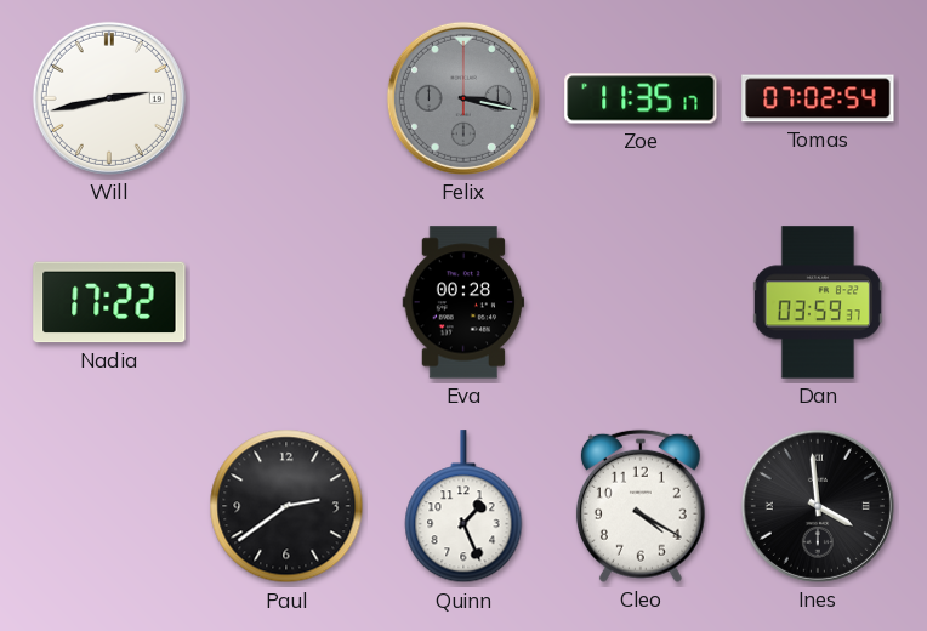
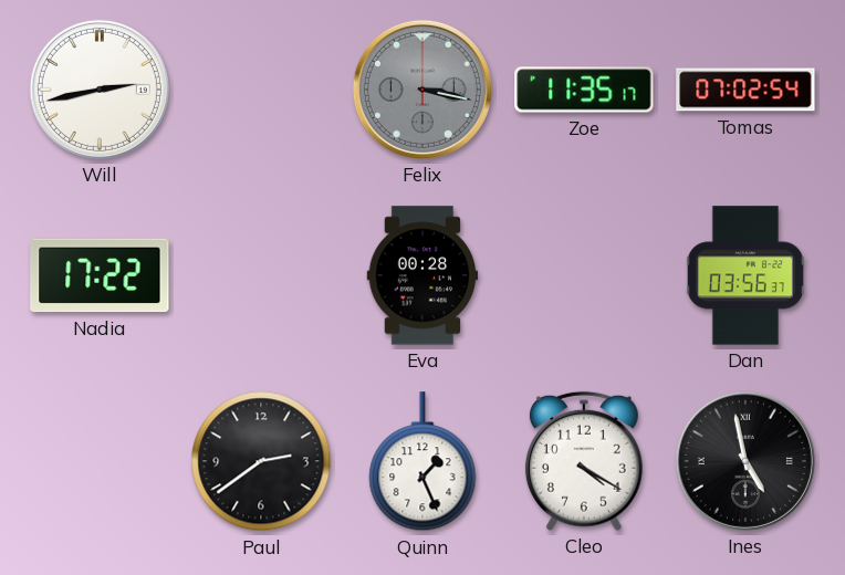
Dan: 03:59 -> 03:56
Ines: 3:59 -> 4:58
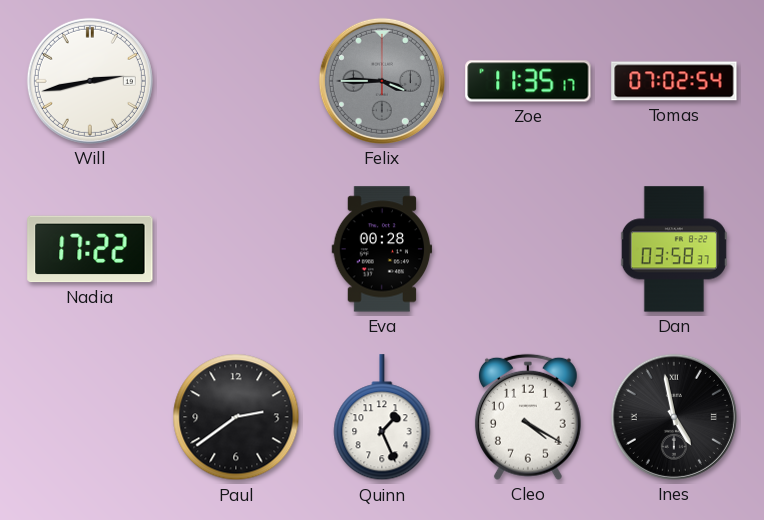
Felix: 3:17 -> 3:45
Dan: 03:56 -> 03:58
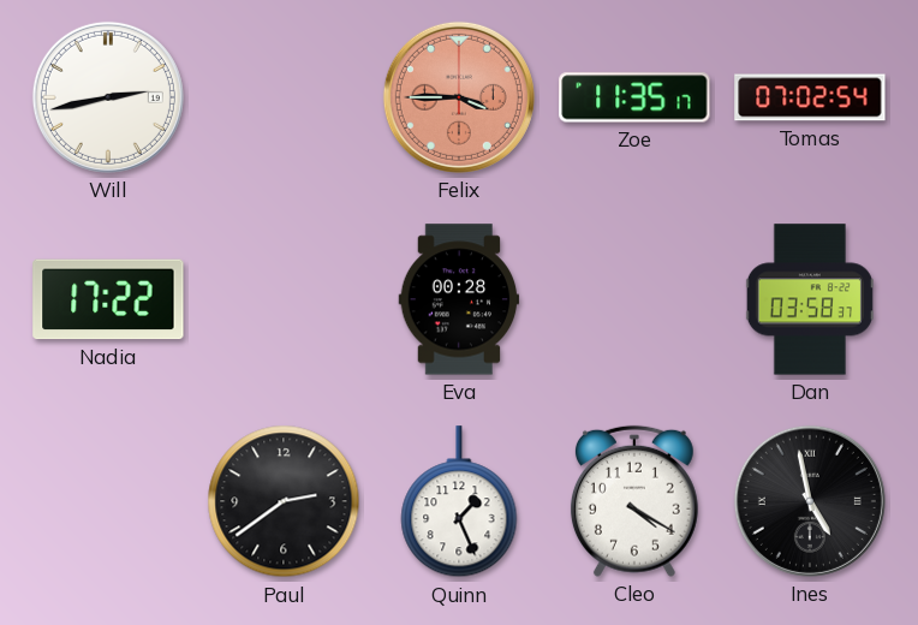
Felix dial: grey -> salmon
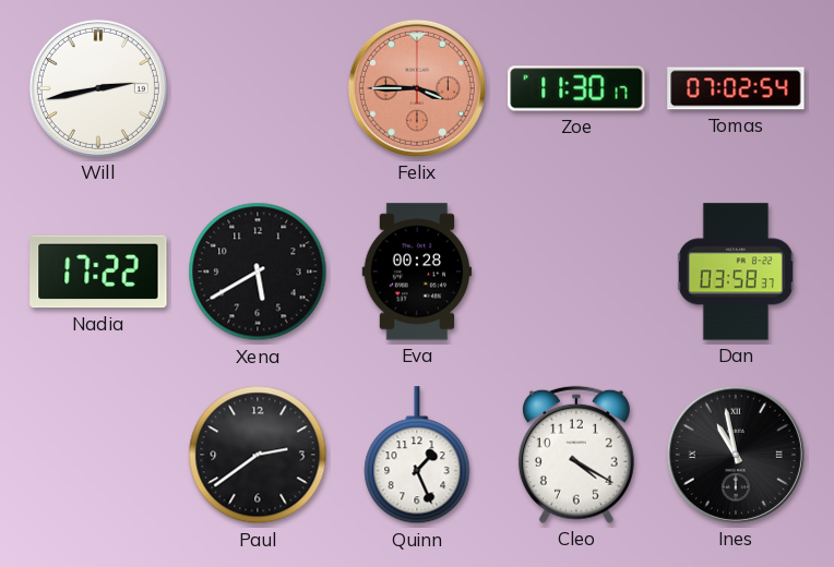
Zoe: 11:35 -> 11:30
Xena: none -> 5:40
Ines: 4:58 -> 10:58
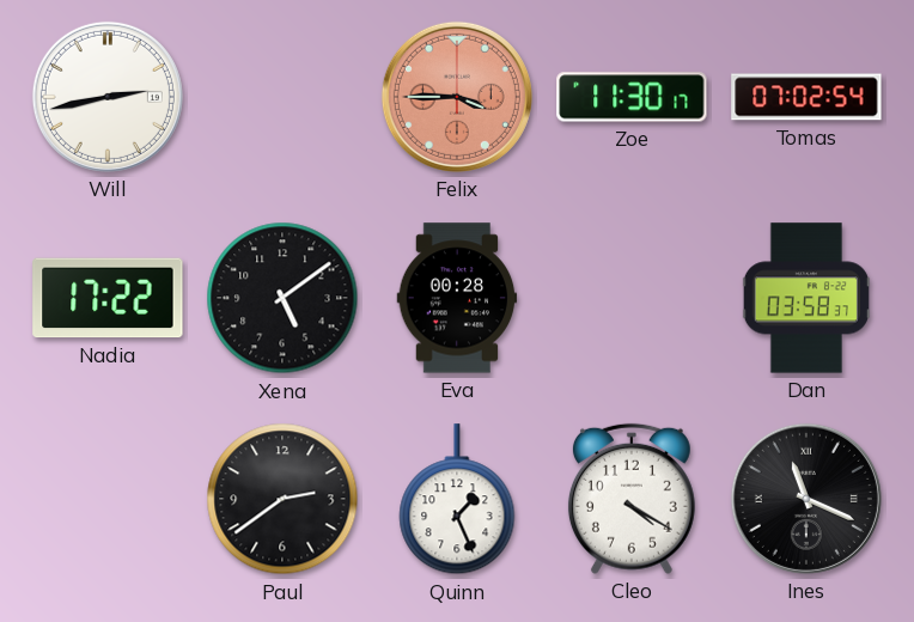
Xena: 5:40 -> 5:09
Ines: 10:58 -> 11:19
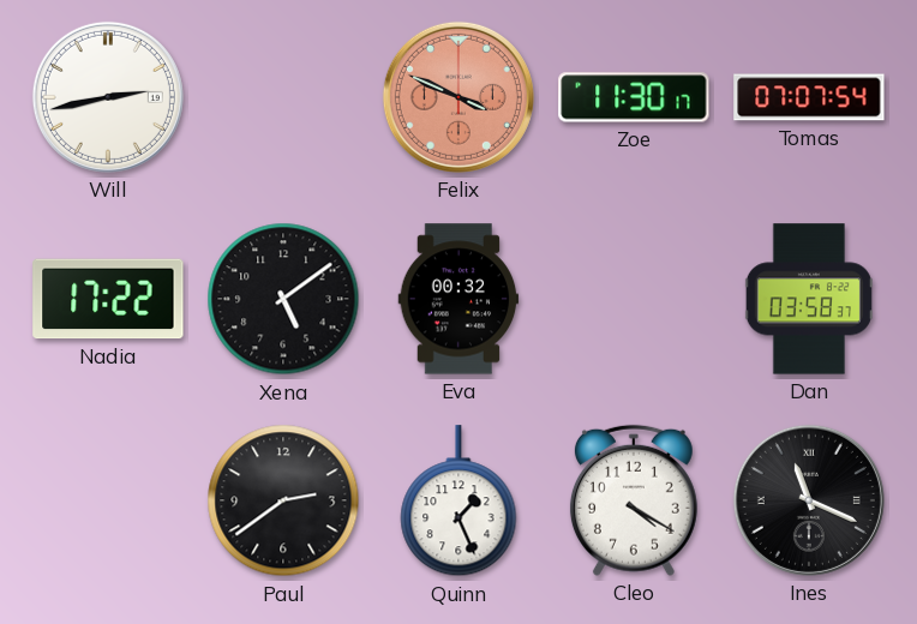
Felix: 3:45 -> 3:49
Tomas: 07:02 -> 07:07
Eva: 00:28 -> 00:32
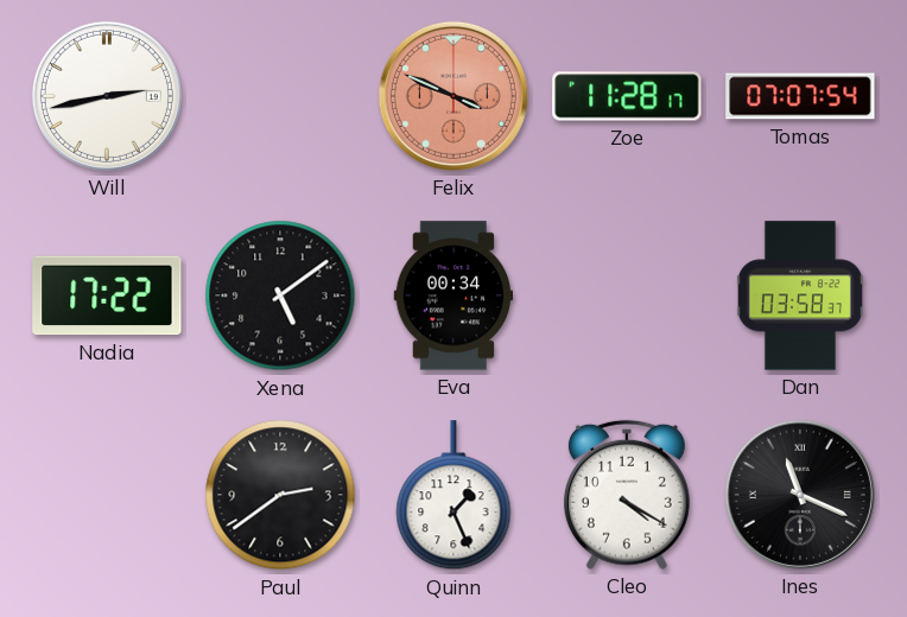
Zoe: 11:30 -> 11:28
Eva: 00:32 -> 00:34
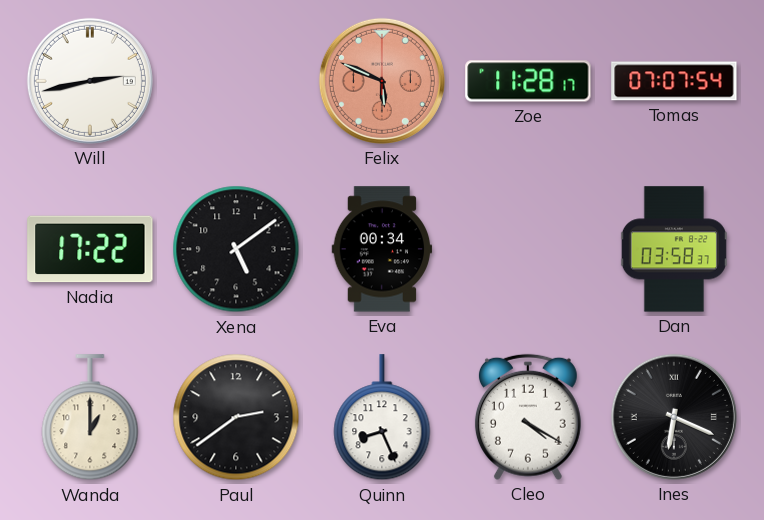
Felix: 3:49 -> 5:49
Wanda: none -> 1:00
Quinn: 1:26 -> 8:26
Ines: 11:19 -> 6:19
